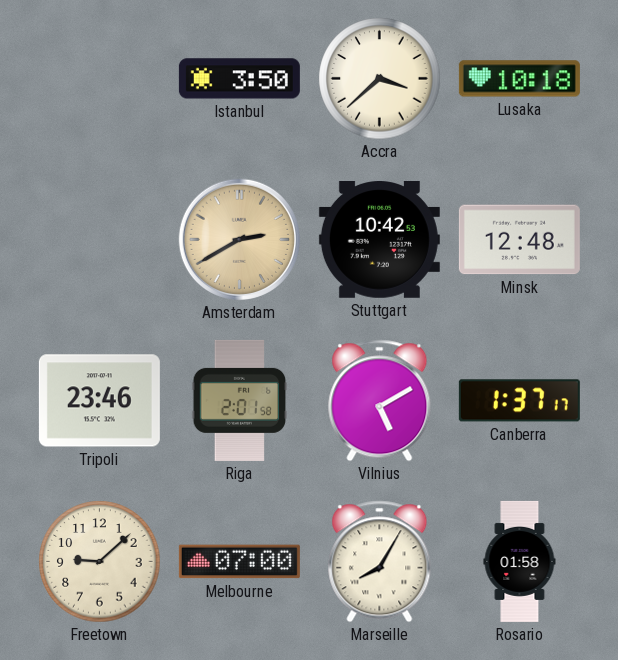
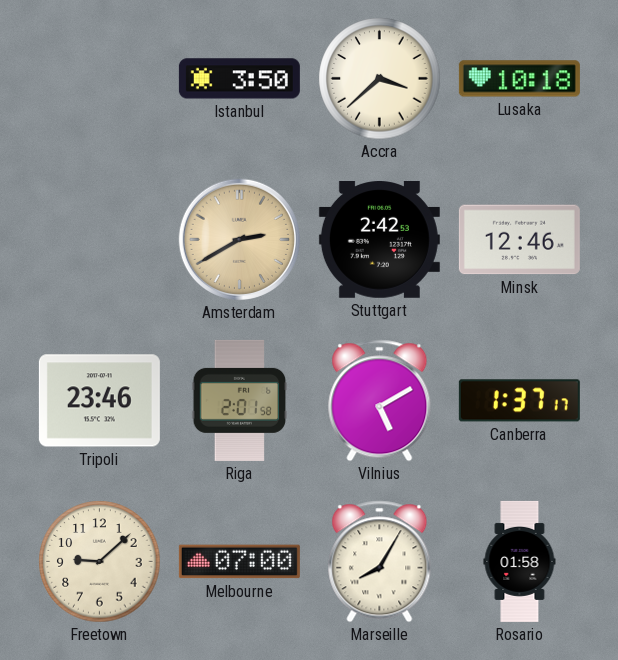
Stuttgart: 10:42 -> 2:42
Minsk: 12:48 -> 12:46
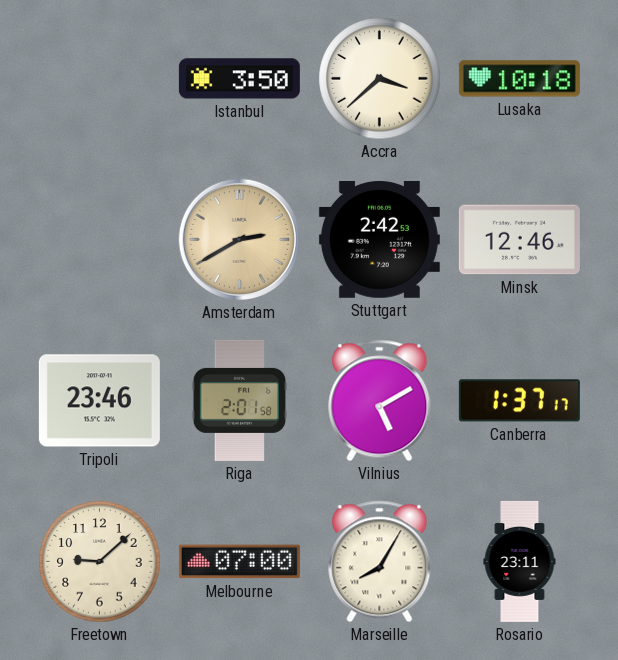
Rosario: 01:58 -> 23:11
